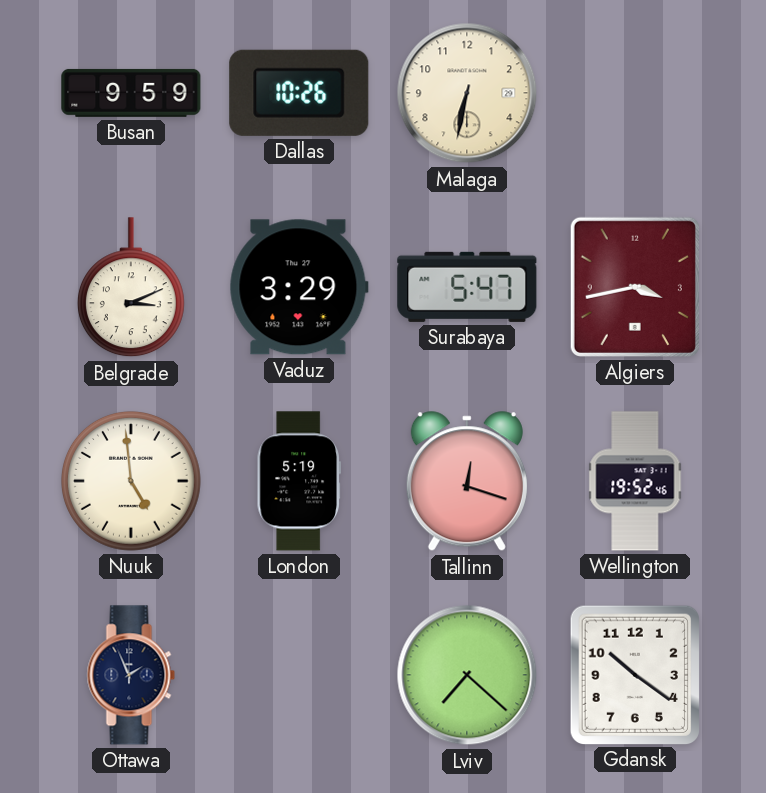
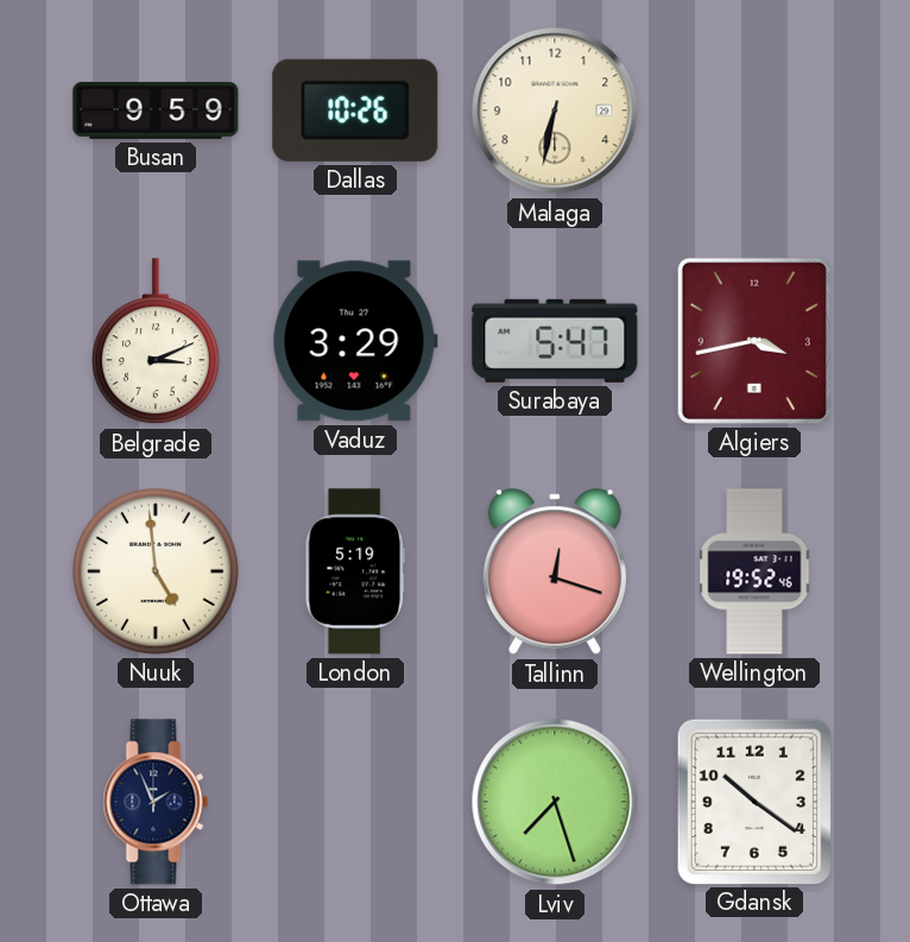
Lviv: 7:22 -> 7:27
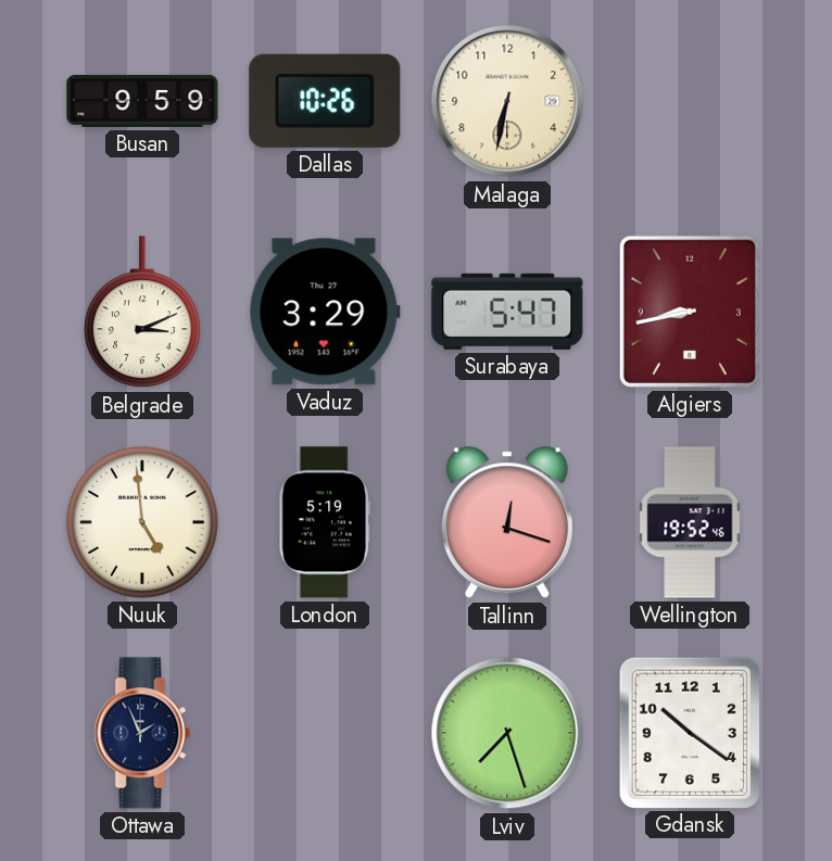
Algiers: 3:43 -> 8:43
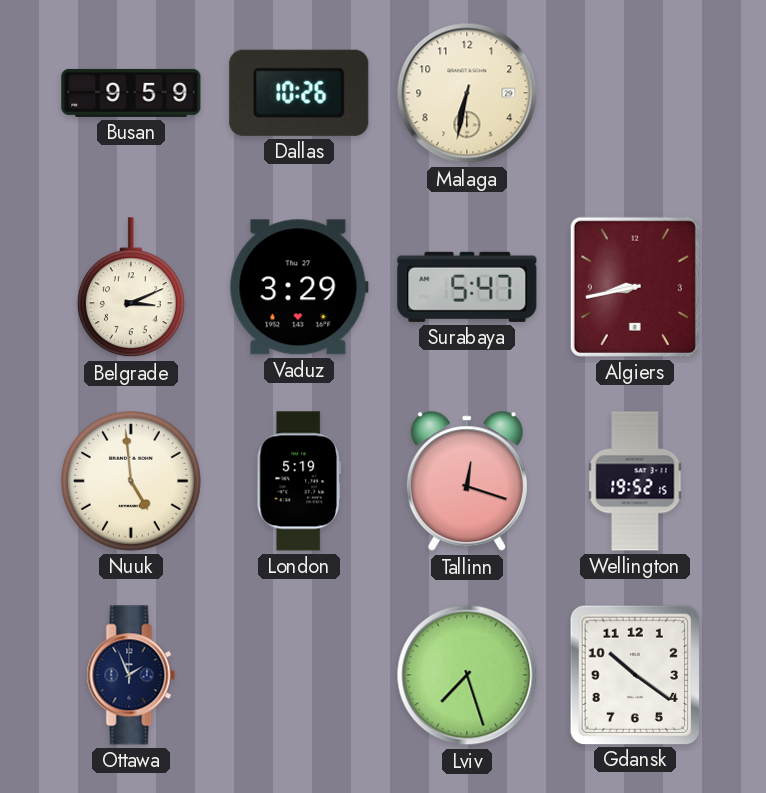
Wellington: 19:52:46 -> 19:52:15
